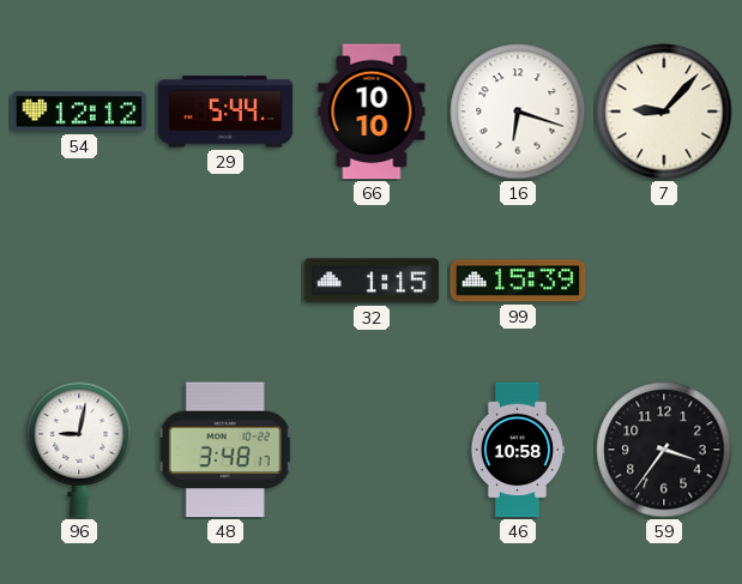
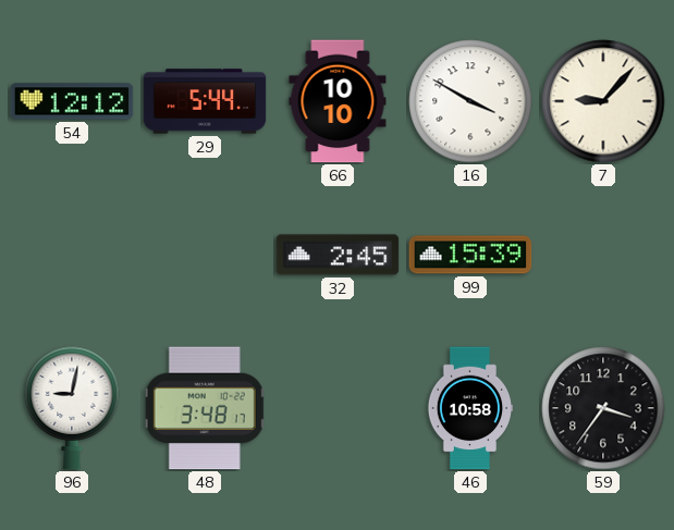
16: 6:18 -> 3:50
32: 1:15 -> 2:45
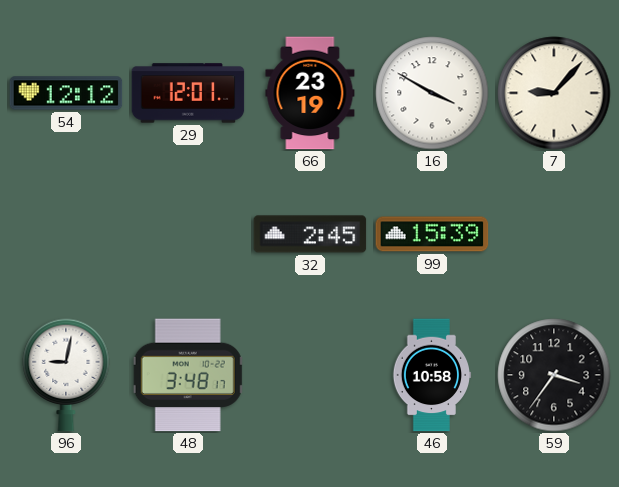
29: 5:44 -> 12:01
66: 10:10 -> 23:19
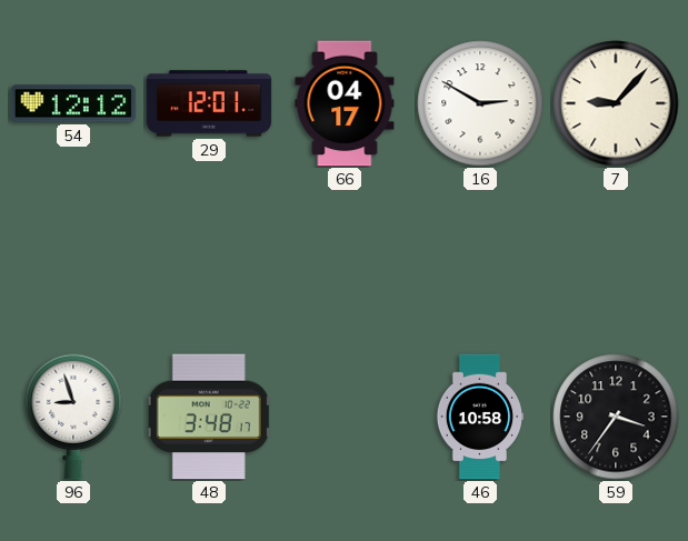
66: 23:19 -> 04:17
16: 3:50 -> 2:50
32: 2:45 -> none
99: 15:39 -> none
96: 9:02 -> 8:57
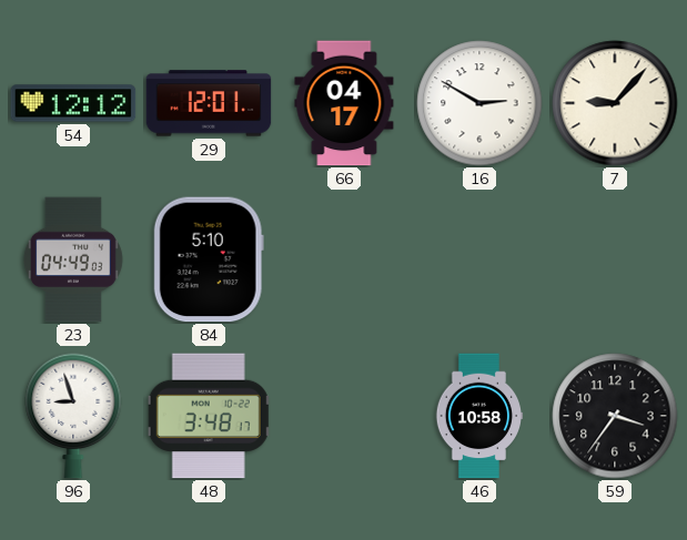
23: none -> 04:49
84: none -> 5:10
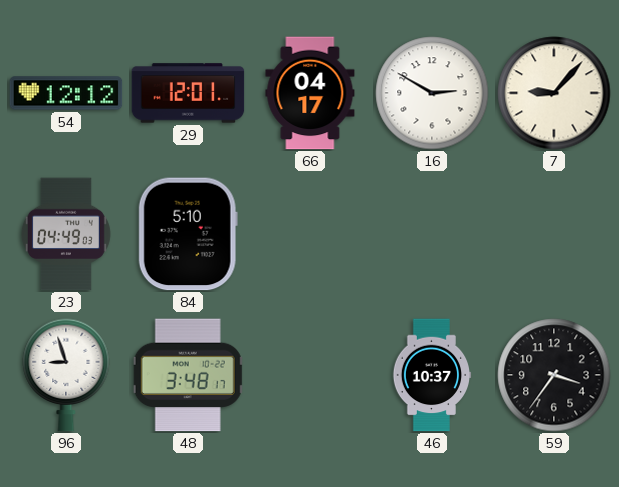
46: 10:58 -> 10:37
